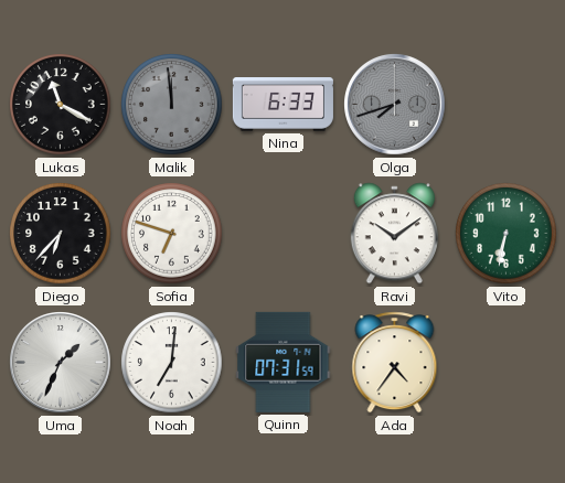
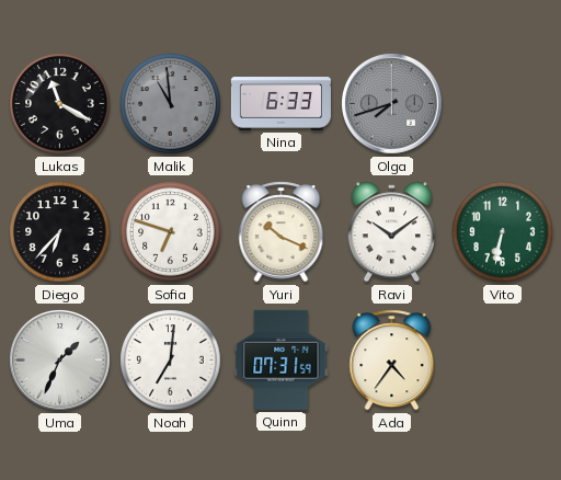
Malik: 11:59 -> 10:59
Yuri: none -> 10:19
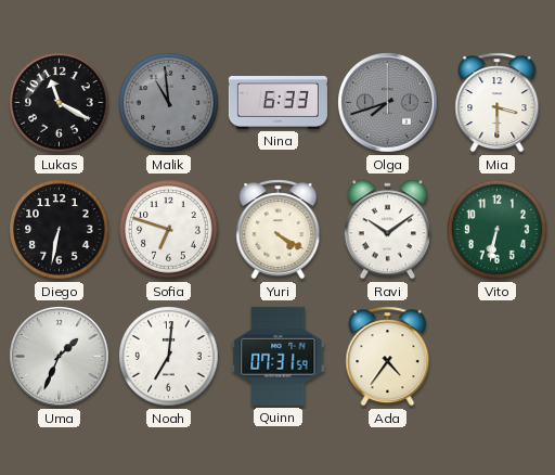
Mia: none -> 3:30
Diego: 6:37 -> 6:32
Yuri: 10:19 -> 4:20
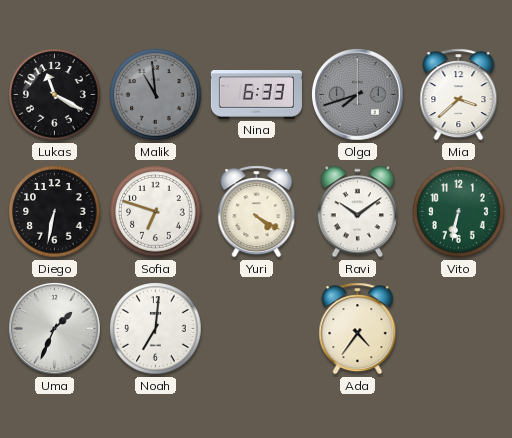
Mia: 3:30 -> 3:38
Quinn: 07:31 -> none
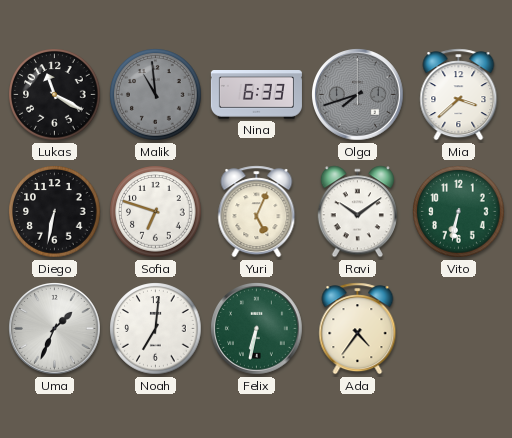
Yuri: 4:20 -> 5:04
Felix: none -> 6:32
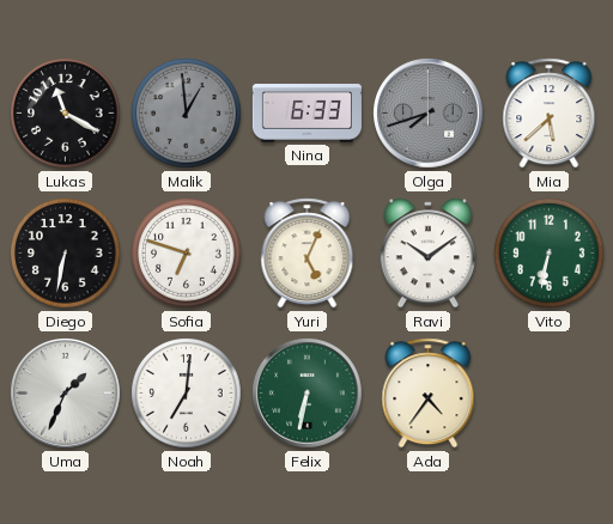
Malik: 10:59 -> 12:59
Mia: 3:38 -> 5:38
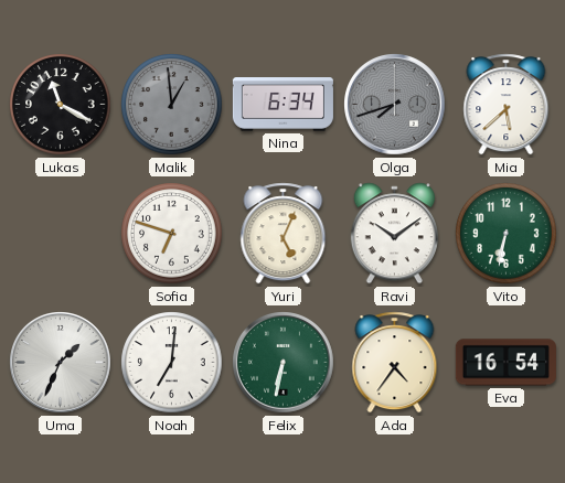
Nina: 6:33 -> 6:34
Diego: 6:32 -> none
Eva: none -> 16:54
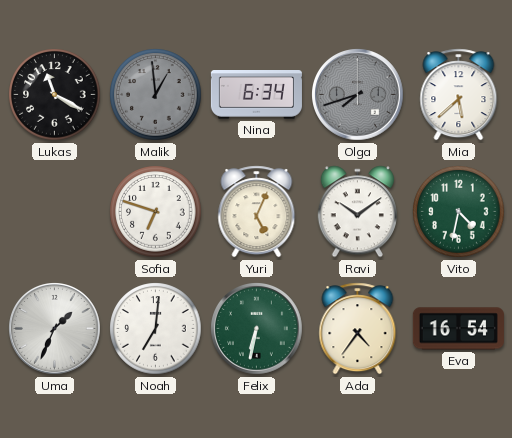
Vito: 6:32 -> 4:32
